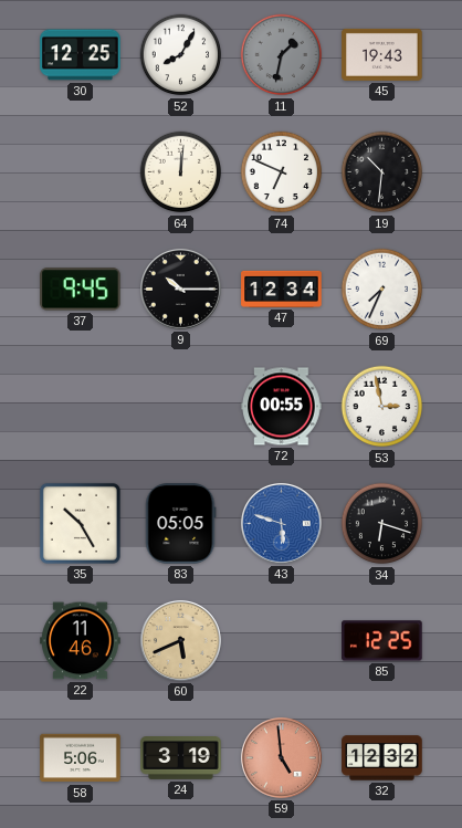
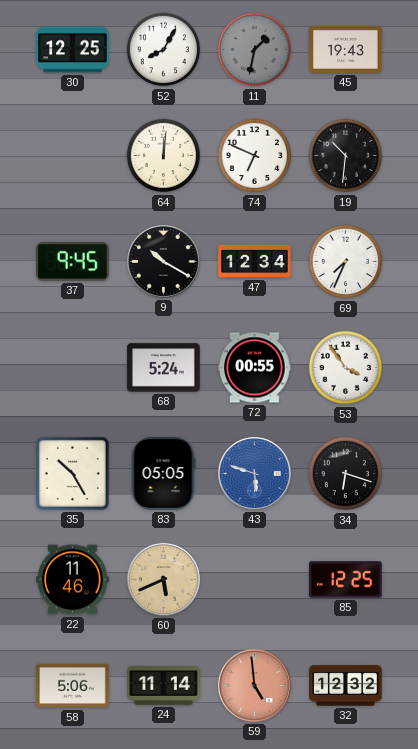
9: 10:15 -> 10:20
68: none -> 5:24
53: 2:58 -> 3:54
24: 3:19 -> 11:14
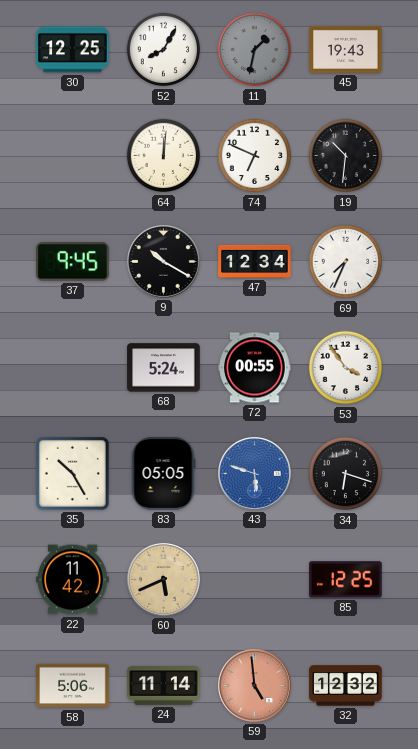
22: 11:46 -> 11:42
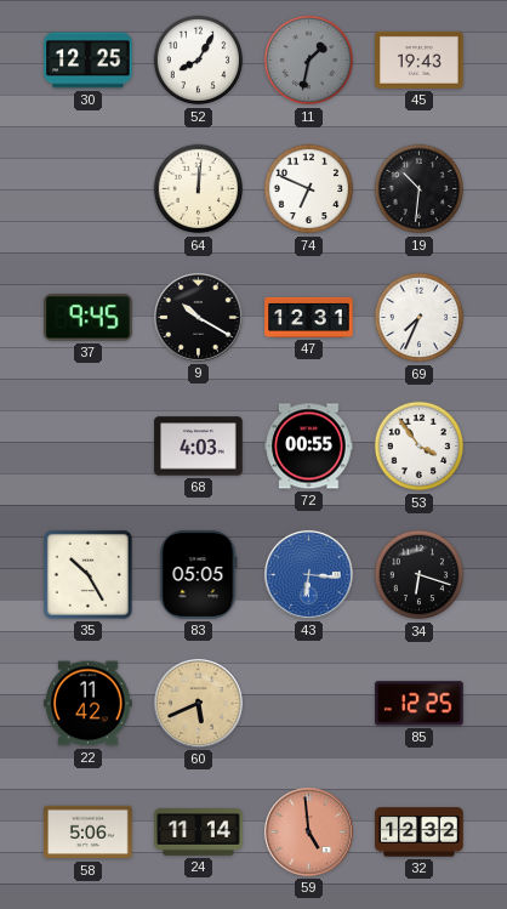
47: 12:34 -> 12:31
68: 5:24 -> 4:03
43: 5:48 -> 6:16
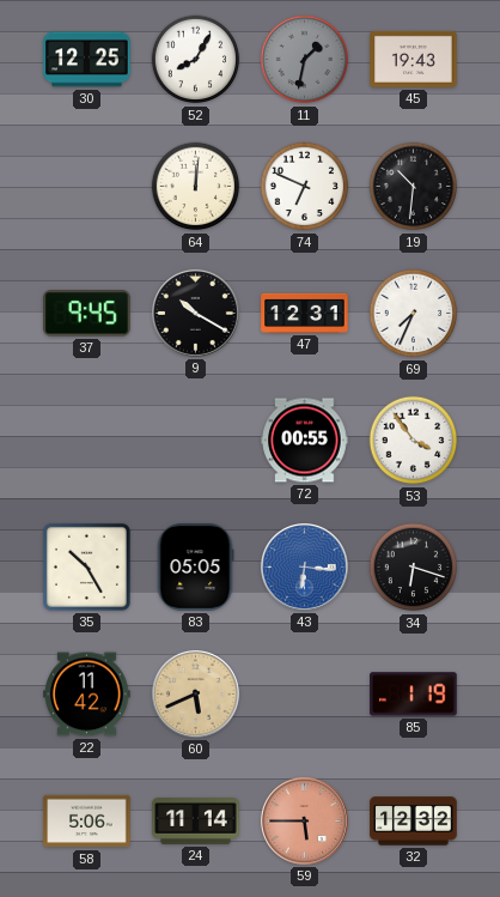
68: 4:03 -> none
85: 12:25 -> 1:19
59: 4:59 -> 5:45
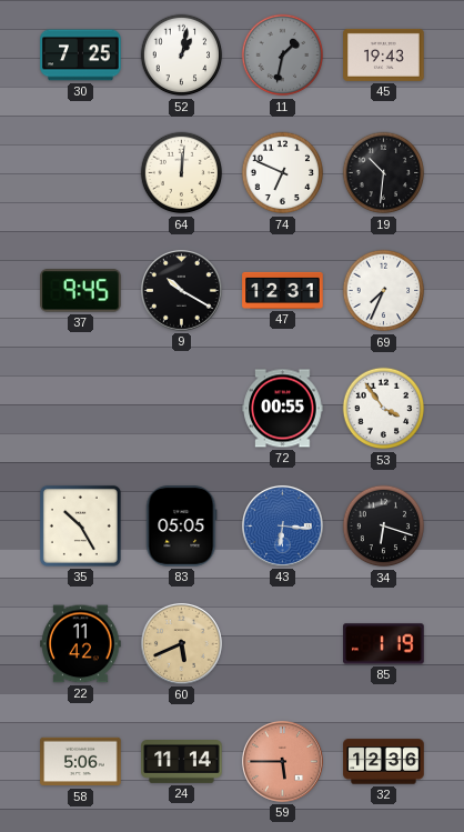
30: 12:25 -> 7:25
52: 8:05 -> 1:02
32: 12:32 -> 12:36
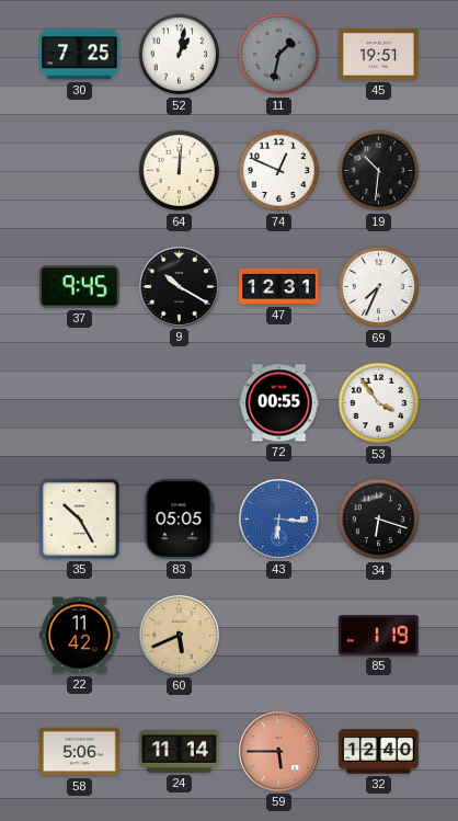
45: 19:43 -> 19:51
74: 6:49 -> 12:49
32: 12:36 -> 12:40
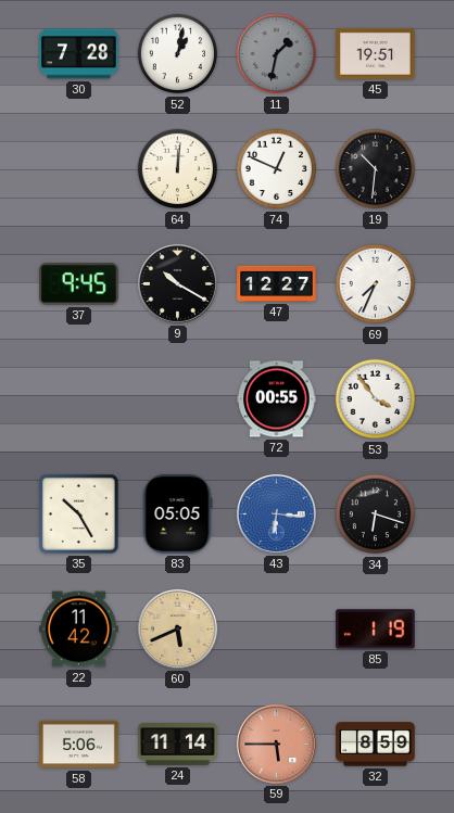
30: 7:25 -> 7:28
47: 12:31 -> 12:27
32: 12:40 -> 8:59
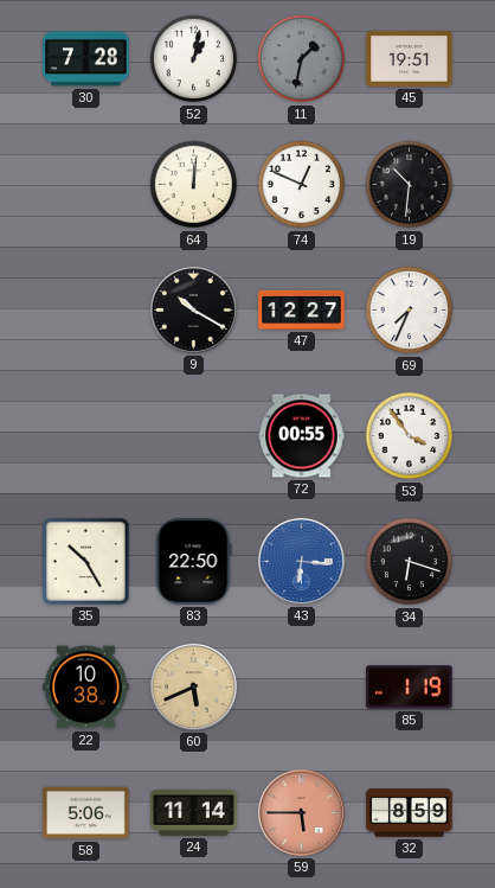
37: 9:45 -> none
83: 05:05 -> 22:50
22: 11:42 -> 10:38
